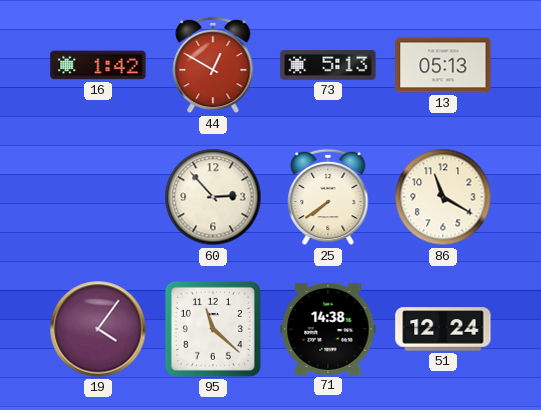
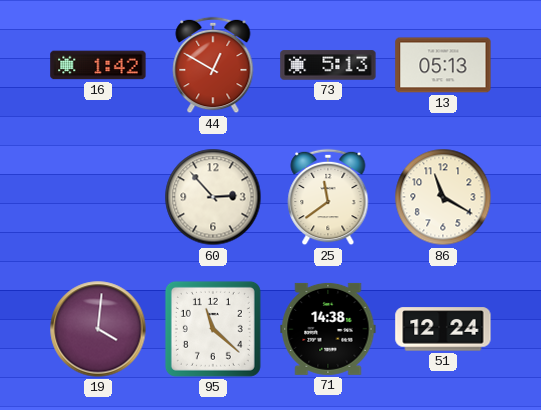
25: 7:39 -> 11:39
19: 4:06 -> 4:01
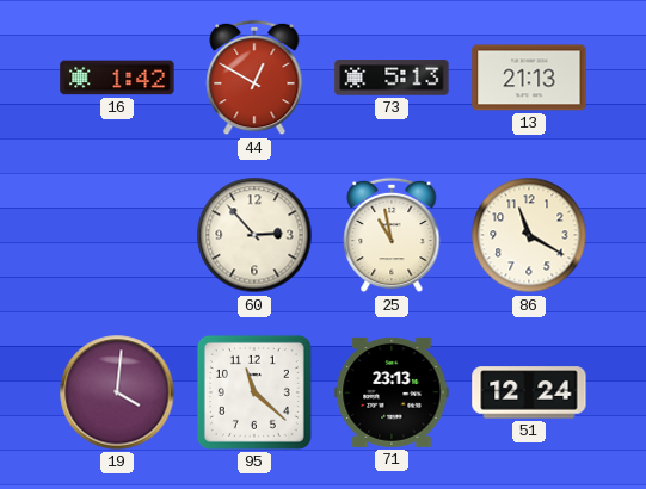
13: 05:13 -> 21:13
25: 11:39 -> 10:58
71: 14:38 -> 23:13
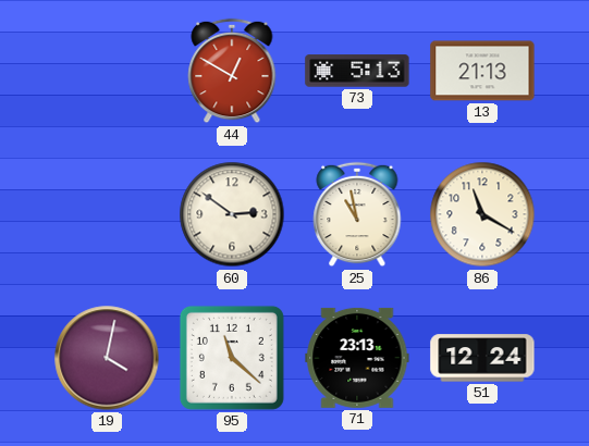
16: 1:42 -> none
60: 2:53 -> 2:51
19: 4:01 -> 4:02
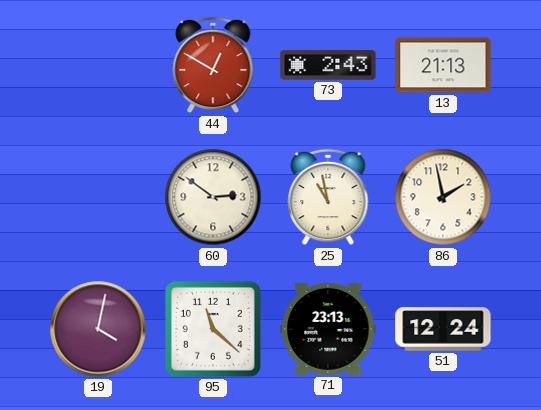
73: 5:13 -> 2:43
86: 11:20 -> 1:58
